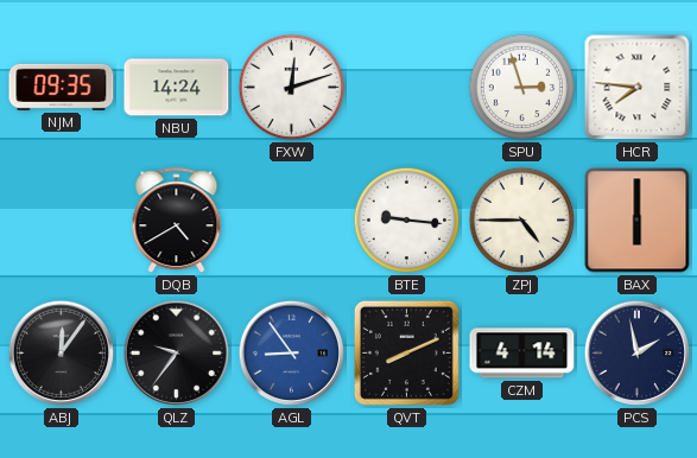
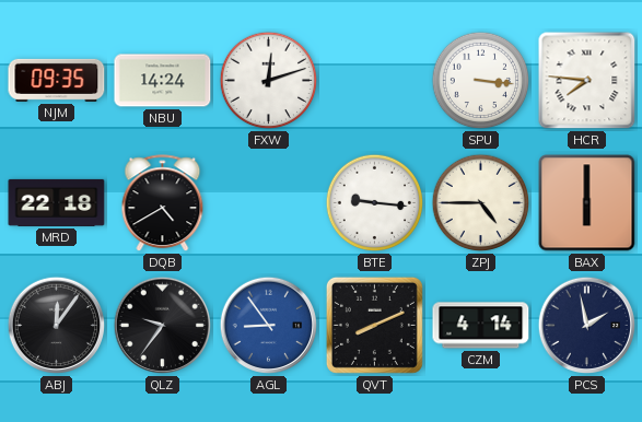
SPU: 2:57 -> 3:16
MRD: none -> 22:18
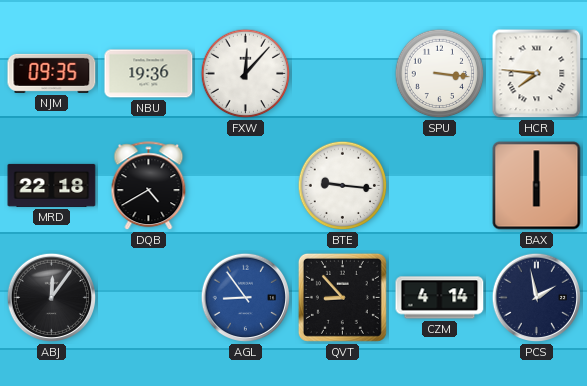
NBU: 14:24 -> 19:36
FXW: 12:12 -> 12:07
ZPJ: 4:45 -> none
QLZ: 9:36 -> none
QVT: 8:11 -> 8:53
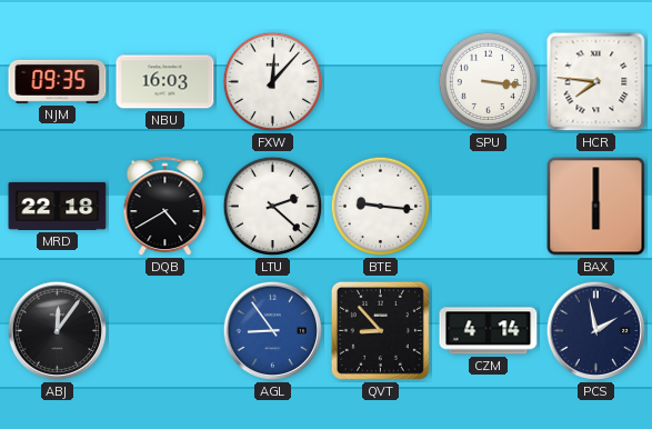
NBU: 19:36 -> 16:03
LTU: none -> 2:22
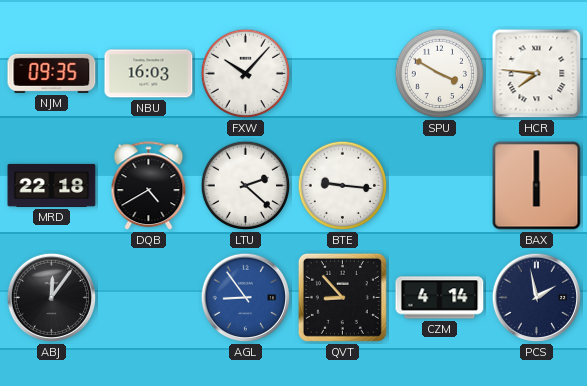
FXW: 12:07 -> 10:07
SPU: 3:16 -> 3:50
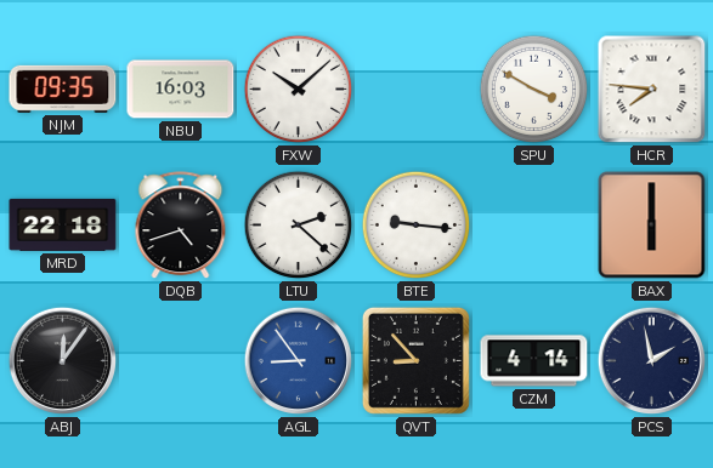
FXW: 10:07 -> 10:08
DQB: 4:40 -> 4:42
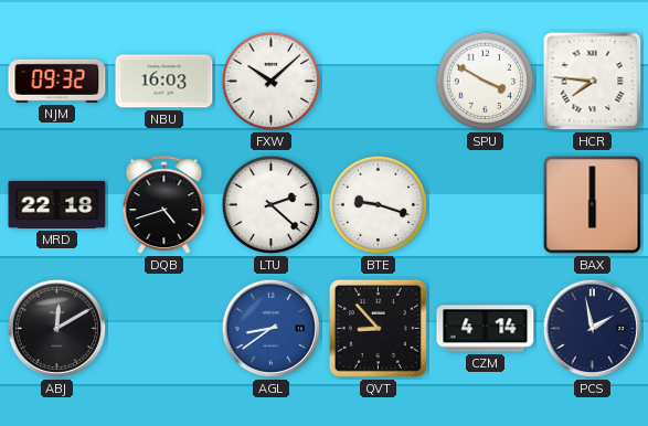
NJM: 09:35 -> 09:32
BTE: 9:16 -> 9:18
ABJ: 12:06 -> 12:10
AGL: 8:54 -> 8:39
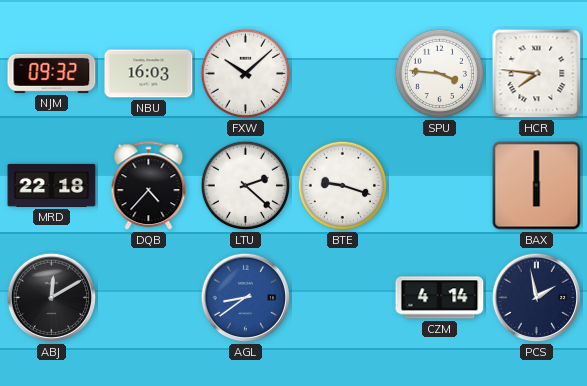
SPU: 3:50 -> 3:46
DQB: 4:42 -> 4:37
QVT: 8:53 -> none
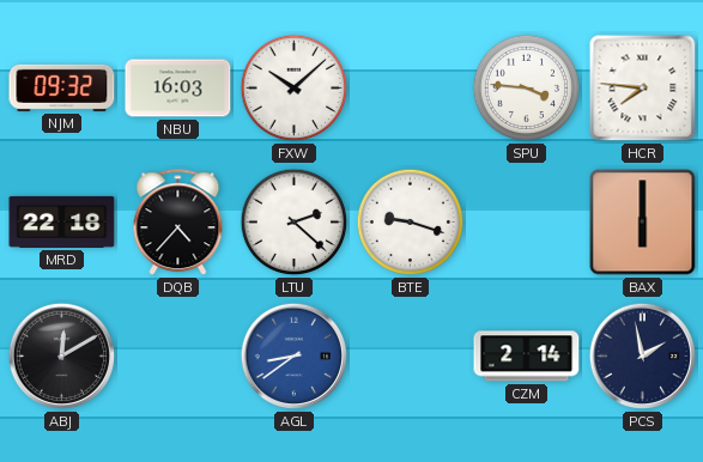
CZM: 4:14 -> 2:14
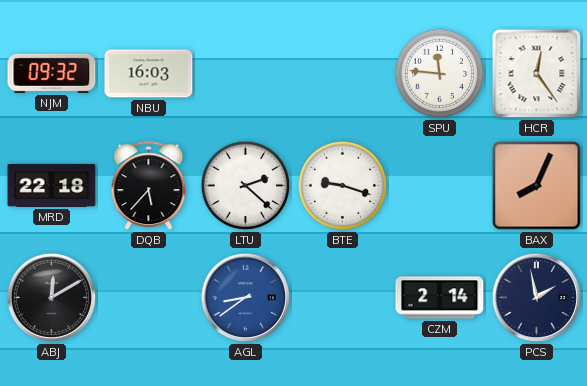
FXW: 10:08 -> none
SPU: 3:46 -> 11:46
HCR: 7:46 -> 12:24
DQB: 4:37 -> 5:37
BAX: 6:00 -> 8:04
